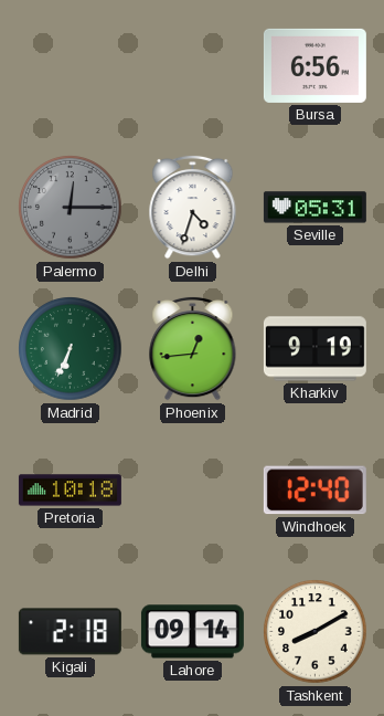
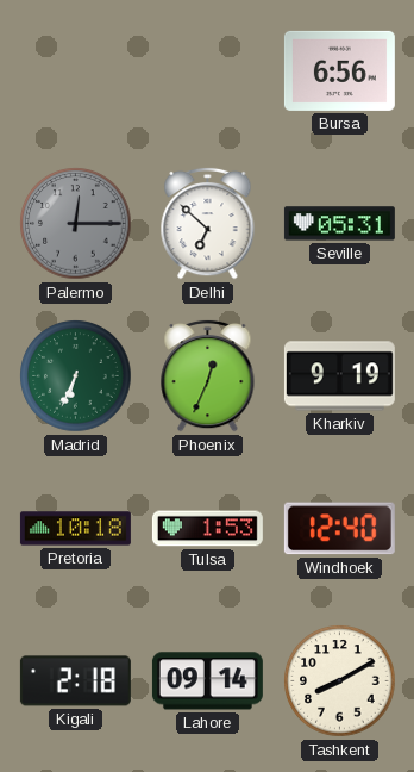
Delhi: 4:33 -> 6:52
Phoenix: 12:44 -> 12:34
Tulsa: none -> 1:53
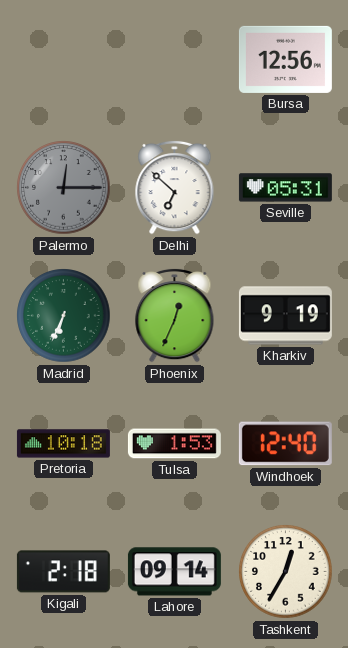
Bursa: 6:56 -> 12:56
Tashkent: 8:10 -> 12:35
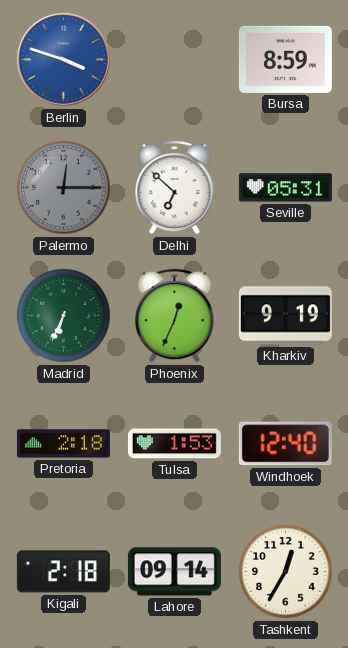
Berlin: none -> 3:48
Bursa: 12:56 -> 8:59
Pretoria: 10:18 -> 2:18
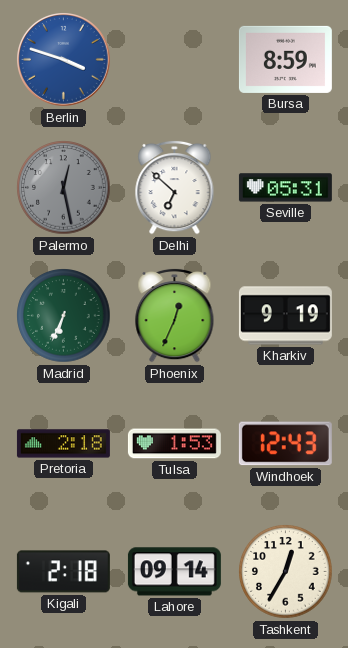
Palermo: 12:15 -> 12:28
Windhoek: 12:40 -> 12:43
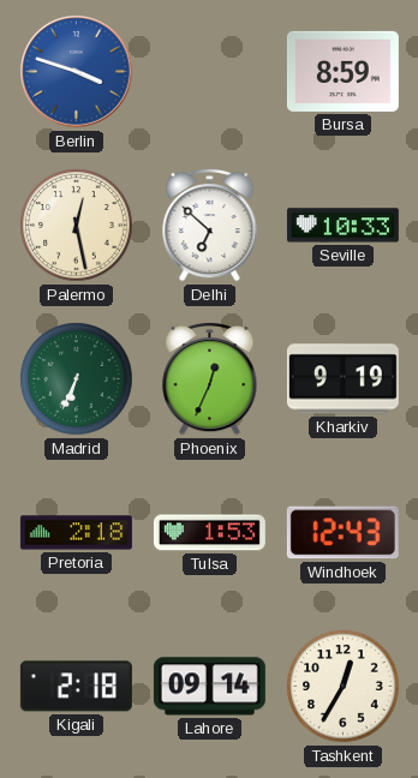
Palermo dial: grey -> cream
Seville: 05:31 -> 10:33
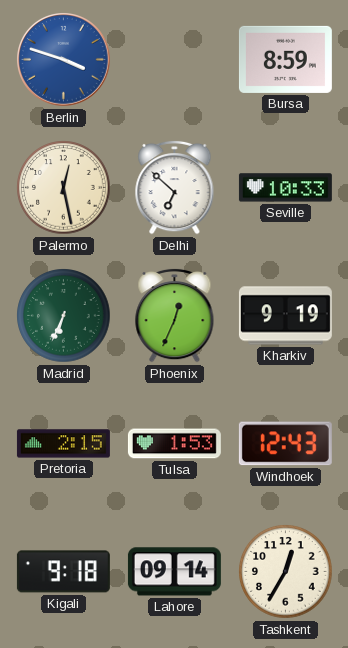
Pretoria: 2:18 -> 2:15
Kigali: 2:18 -> 9:18
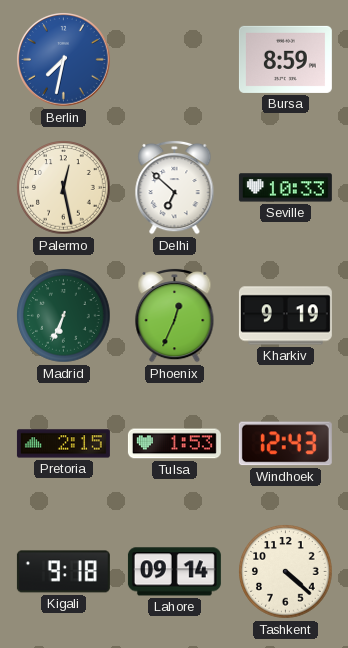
Berlin: 3:48 -> 7:32
Tashkent: 12:35 -> 4:22
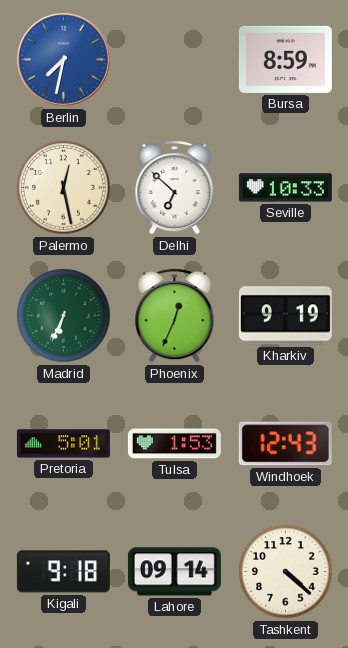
Pretoria: 2:15 -> 5:01
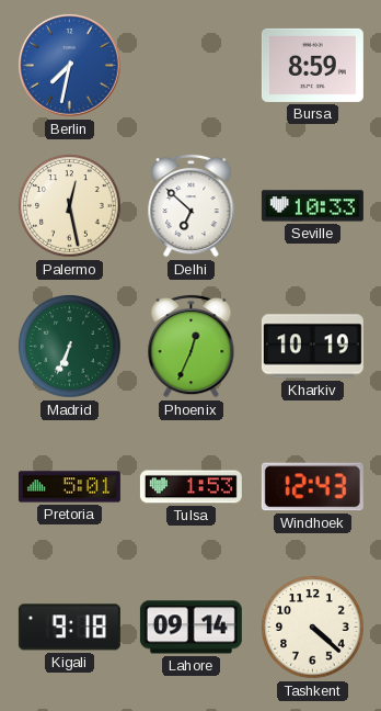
Kharkiv: 9:19 -> 10:19
